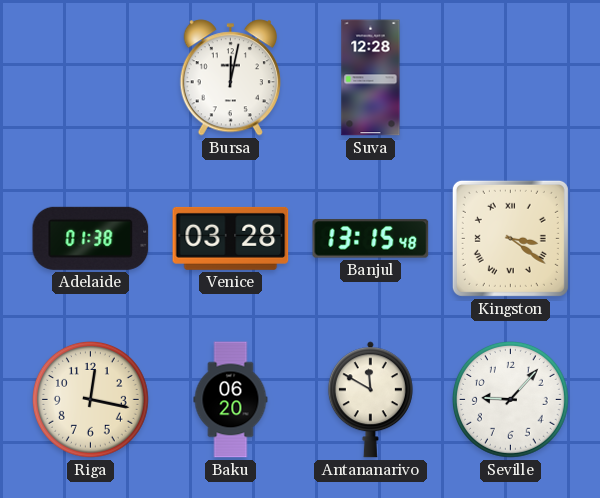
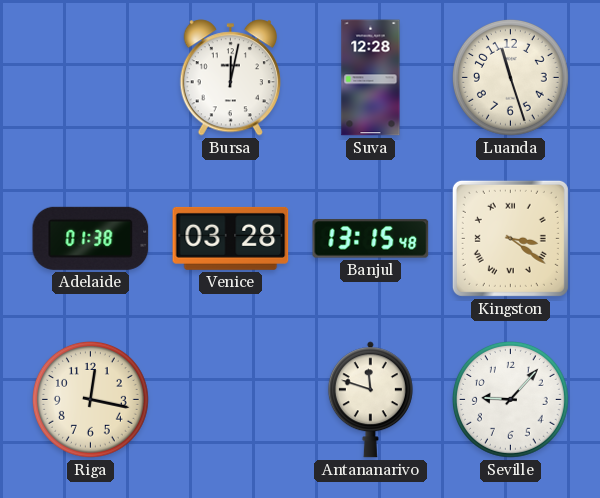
Luanda: none -> 11:27
Baku: 06:20 -> none
Antananarivo: 11:50 -> 11:48
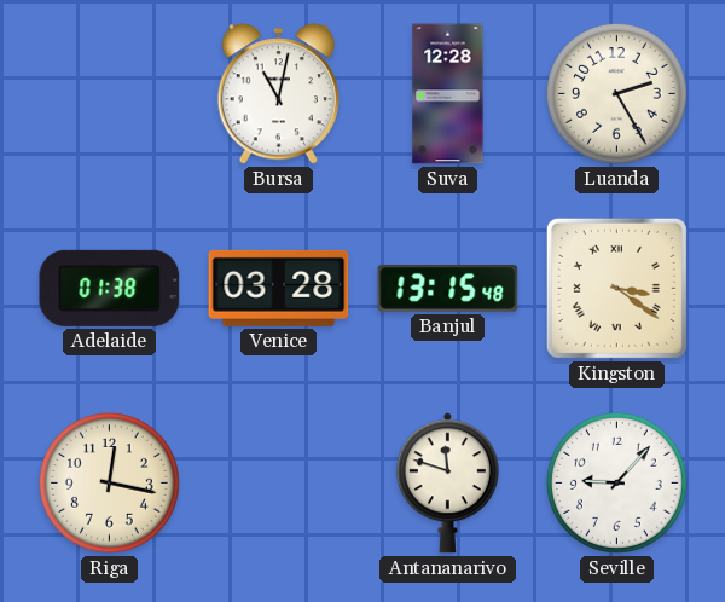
Bursa: 12:02 -> 11:02
Luanda: 11:27 -> 2:25
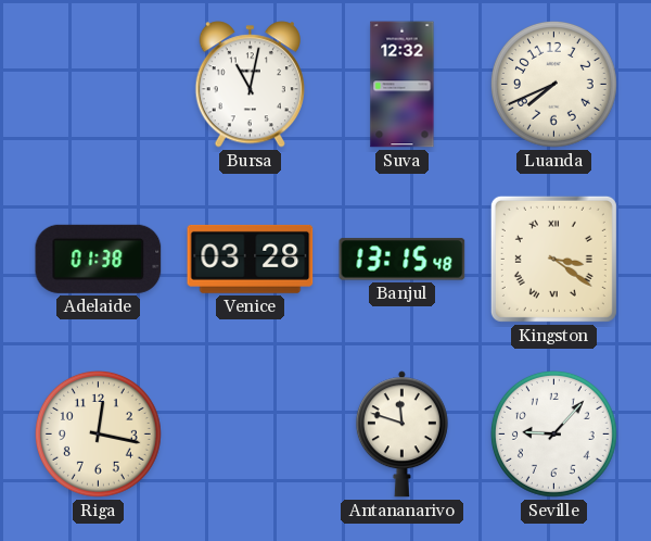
Suva: 12:28 -> 12:32
Luanda: 2:25 -> 7:41
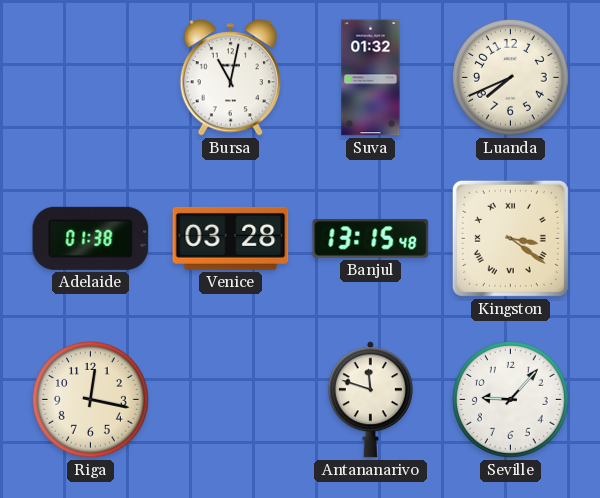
Suva: 12:32 -> 01:32
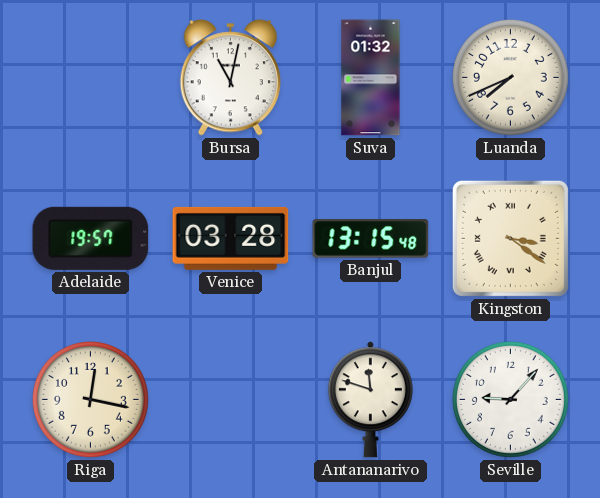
Adelaide: 01:38 -> 19:57
